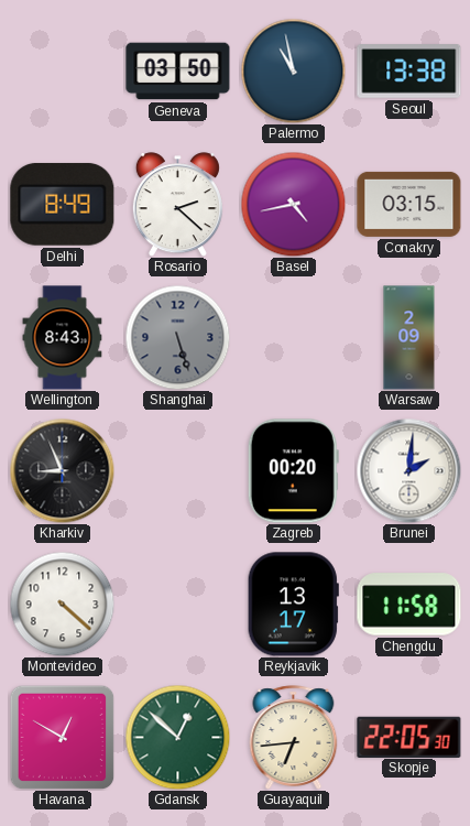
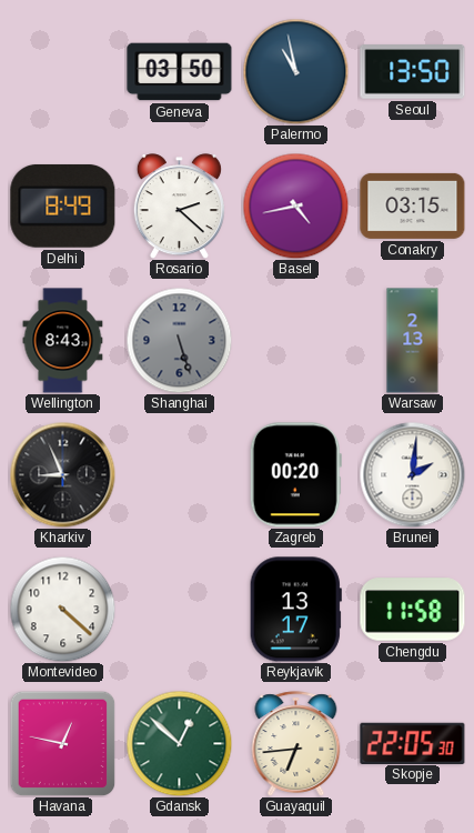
Seoul: 13:38 -> 13:50
Warsaw: 2:09 -> 2:13
Havana: 12:50 -> 12:47
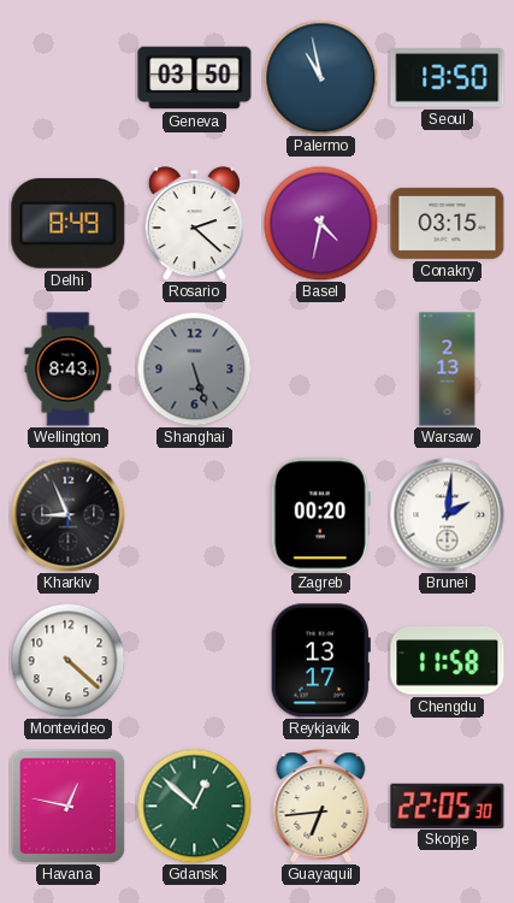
Basel: 4:43 -> 4:32
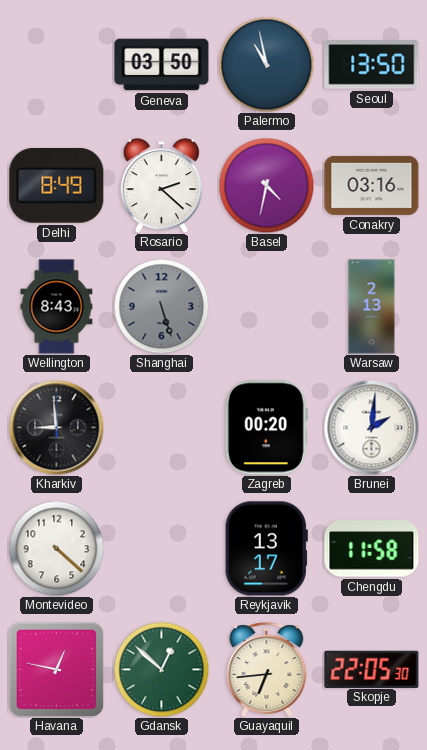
Conakry: 03:15 -> 03:16
Kharkiv: 8:56 -> 8:59
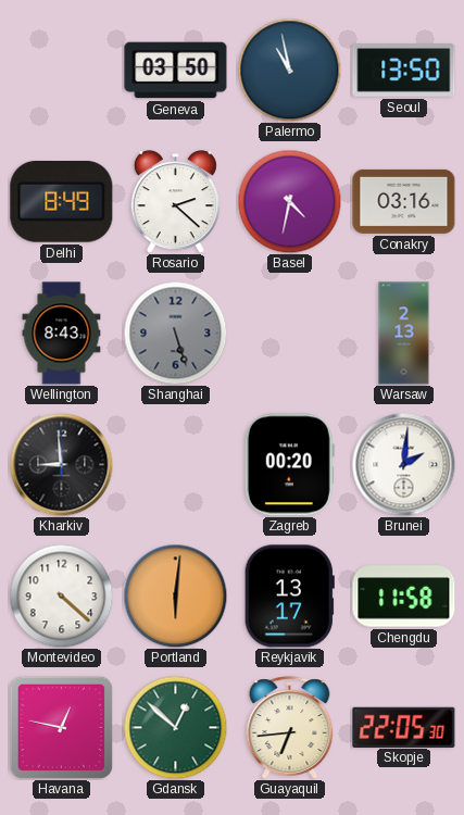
Portland: none -> 6:01
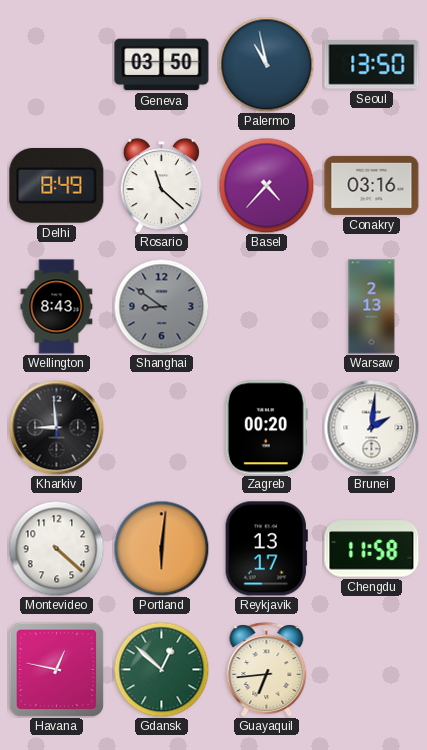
Rosario: 2:22 -> 11:22
Basel: 4:32 -> 4:37
Shanghai: 5:27 -> 8:51
Skopje: 22:05 -> none
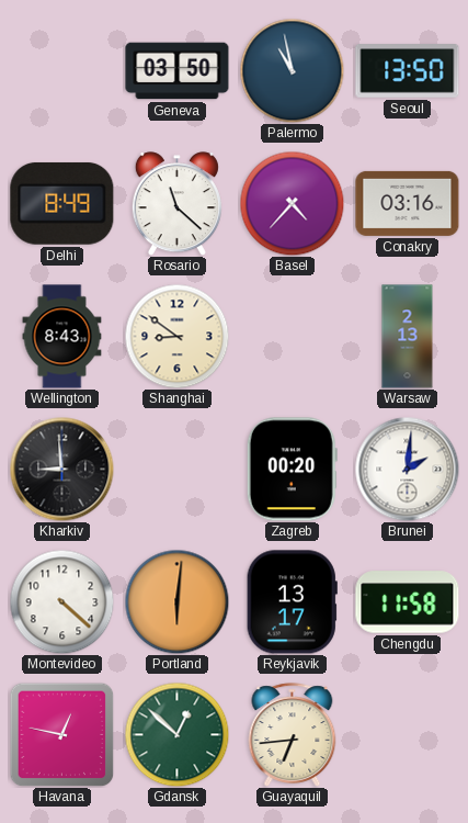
Shanghai dial: grey -> cream
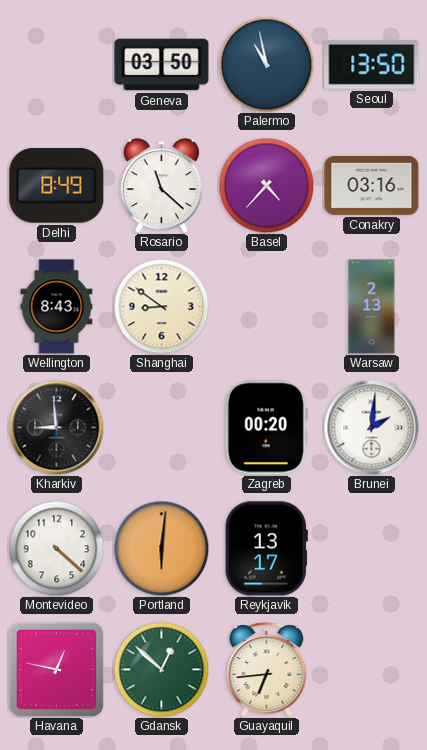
Chengdu: 11:58 -> none
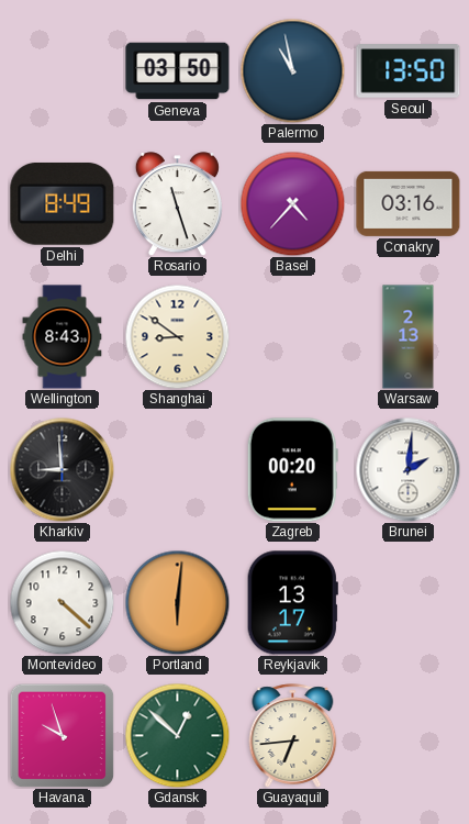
Rosario: 11:22 -> 11:27
Havana: 12:47 -> 9:57
